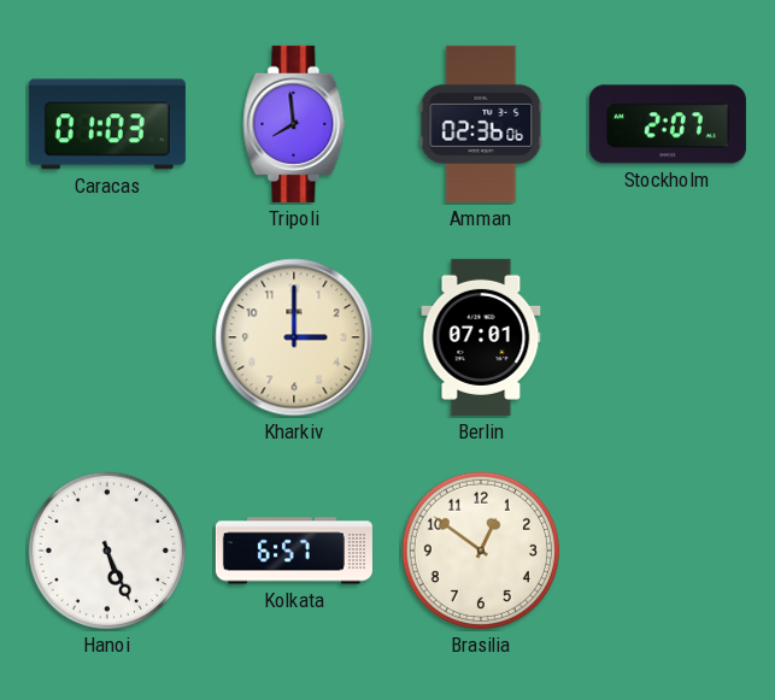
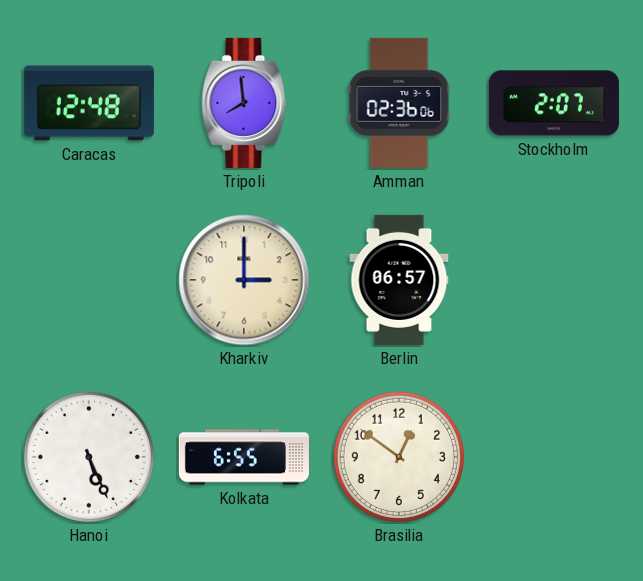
Caracas: 01:03 -> 12:48
Berlin: 07:01 -> 06:57
Kolkata: 6:57 -> 6:55
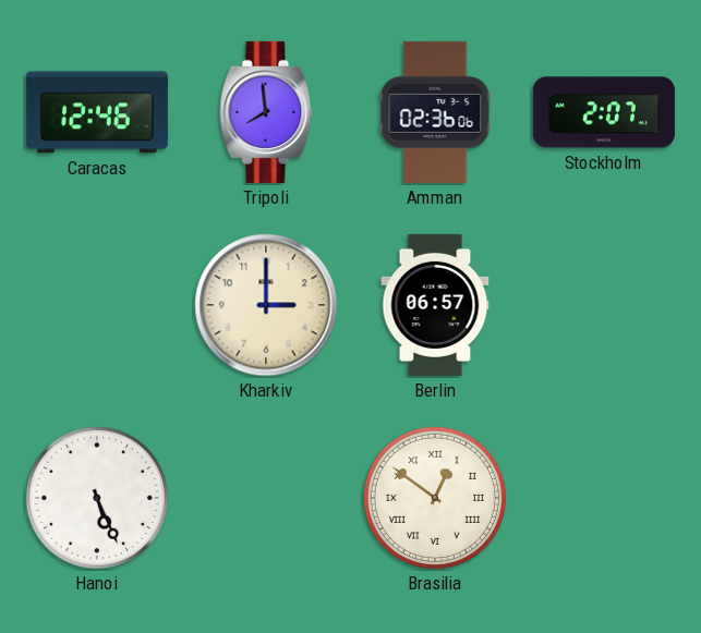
Caracas: 12:48 -> 12:46
Kolkata: 6:55 -> none
Brasilia numerals: Arabic -> Roman
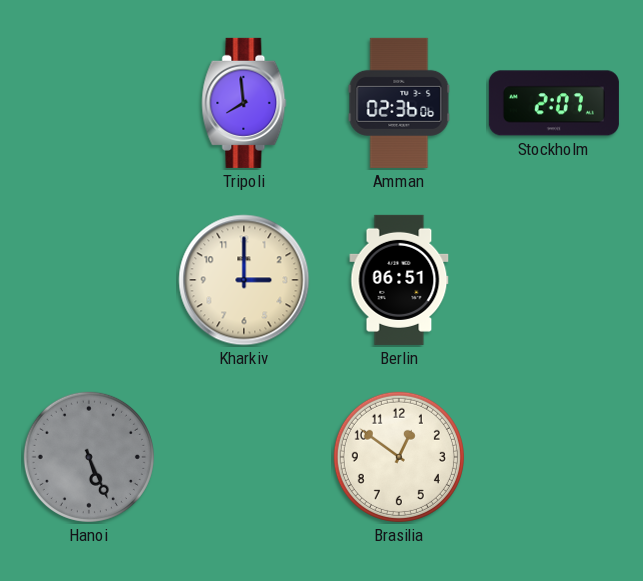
Caracas: 12:46 -> none
Berlin: 06:57 -> 06:51
Hanoi dial: white -> grey
Brasilia numerals: Roman -> Arabic
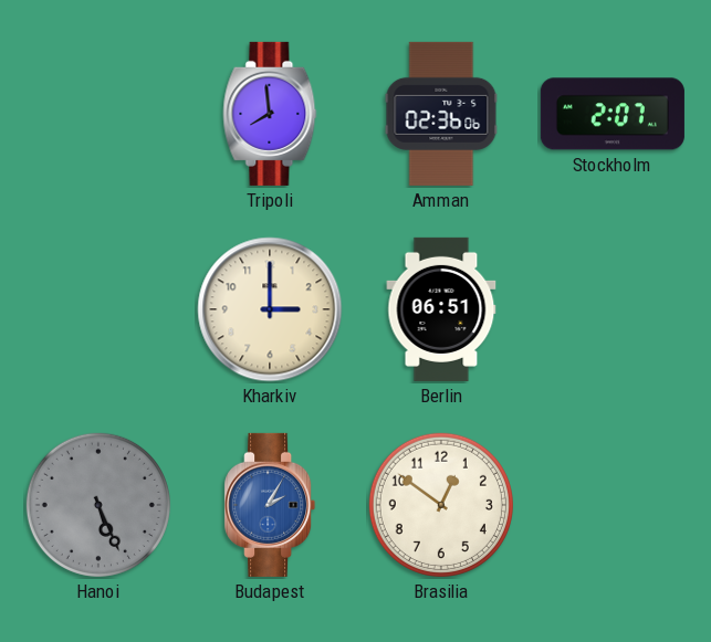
Budapest: none -> 2:05
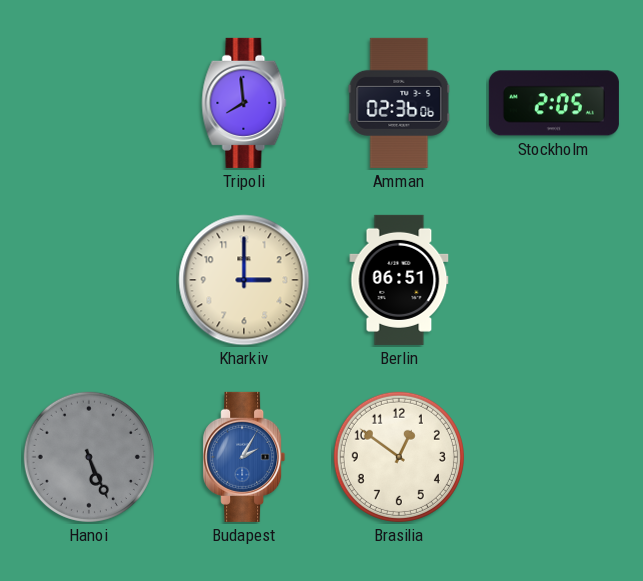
Stockholm: 2:07 -> 2:05
